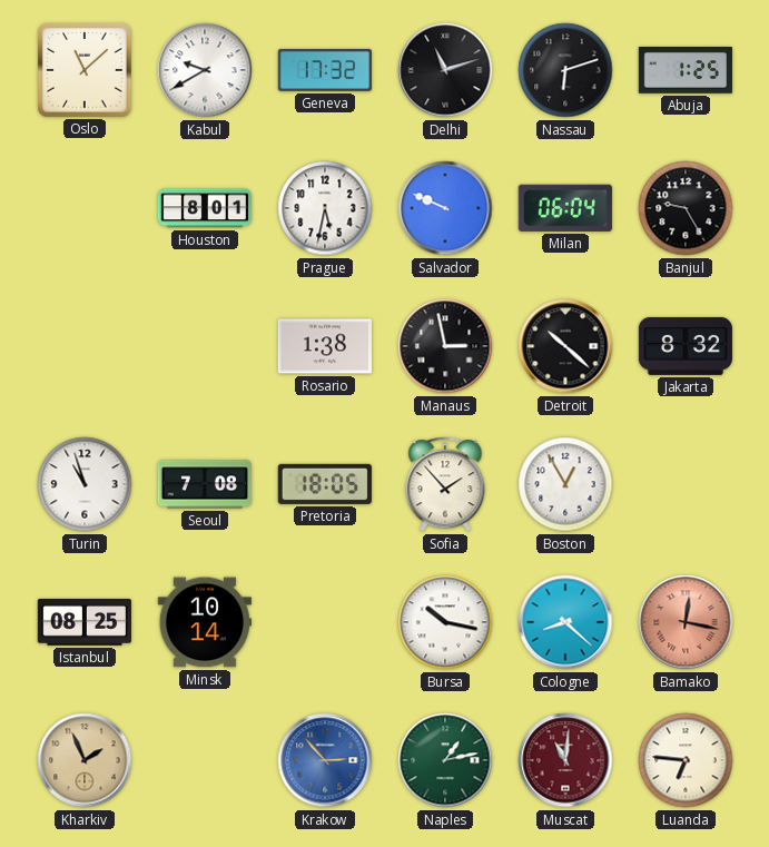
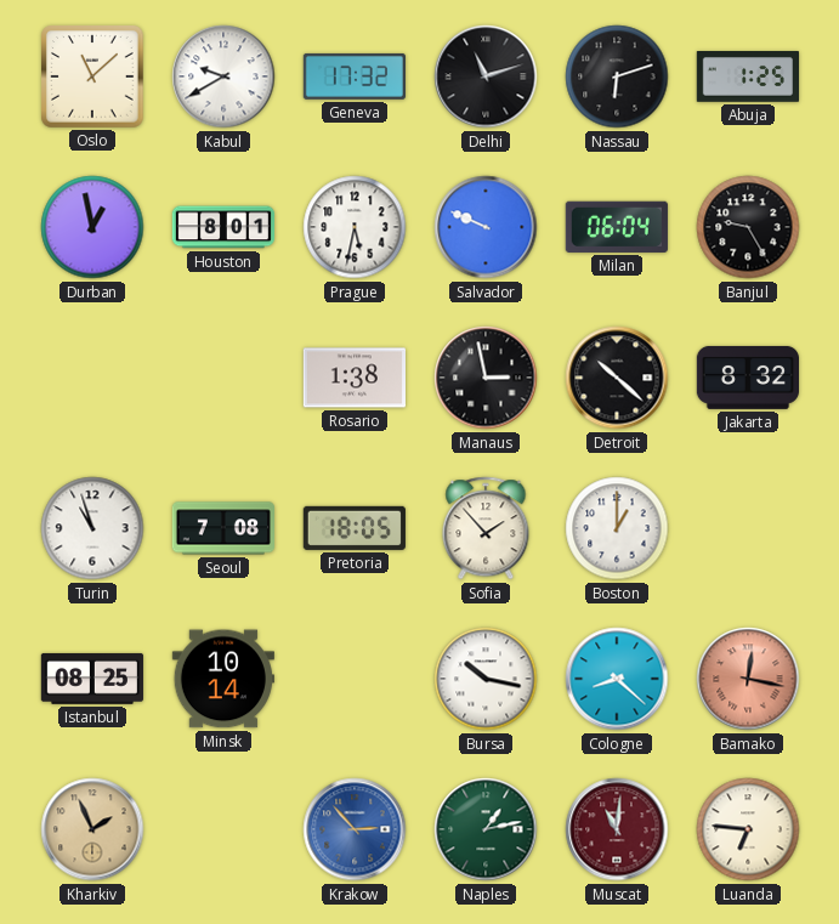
Durban: none -> 12:58
Boston: 12:55 -> 1:00
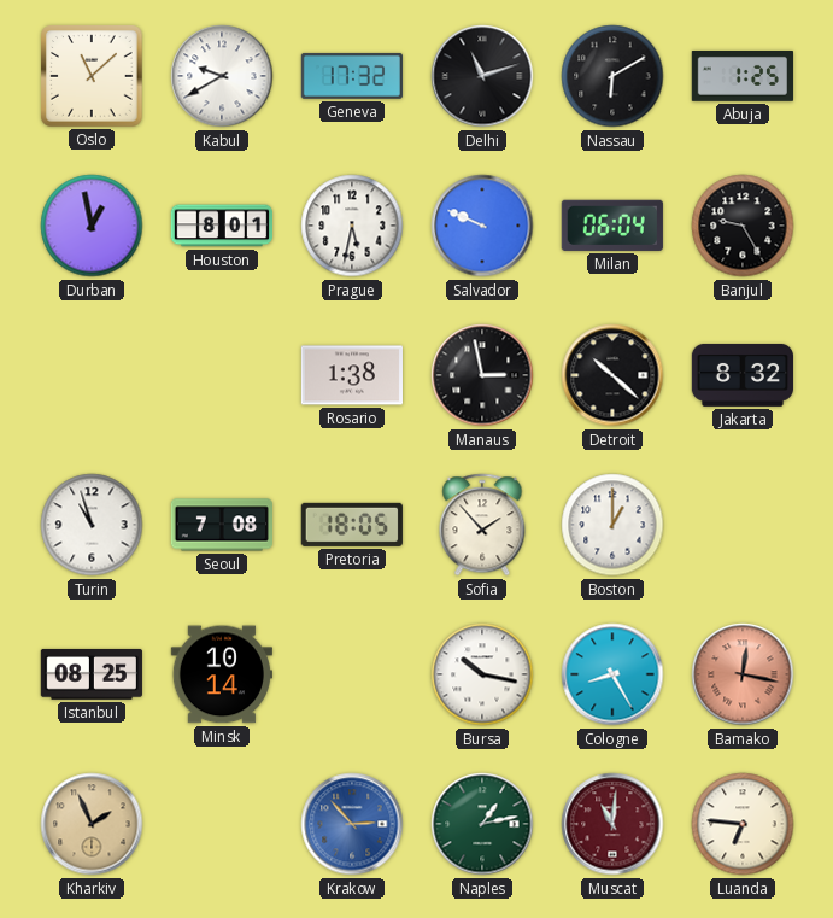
Nassau: 6:12 -> 6:10
Cologne: 8:22 -> 8:25
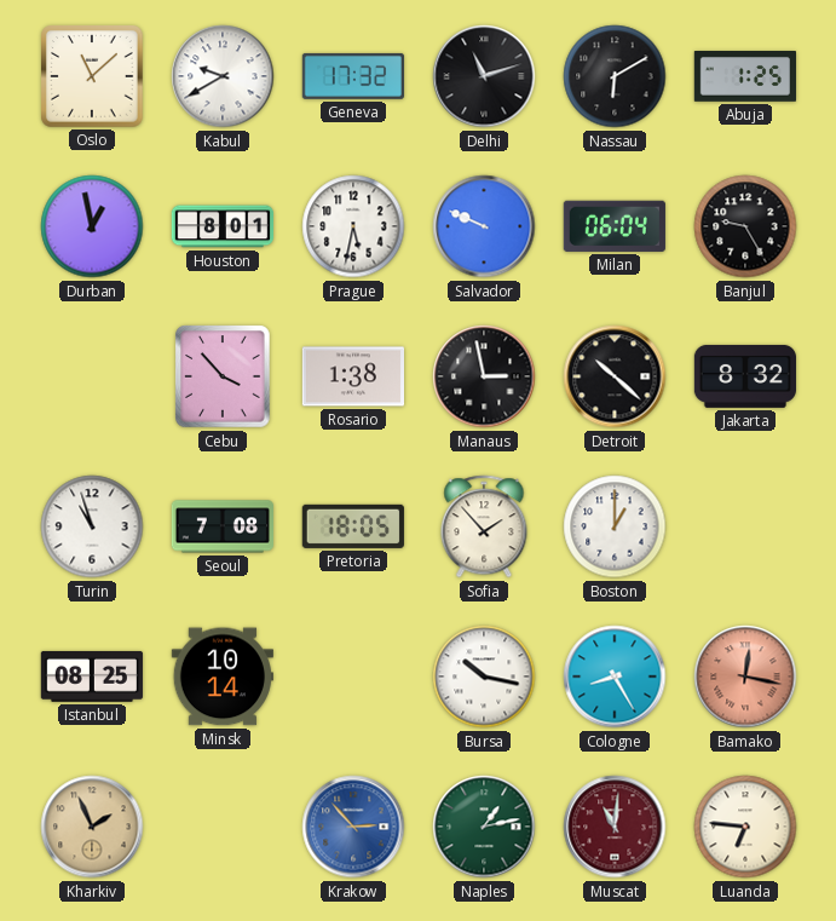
Cebu: none -> 3:53
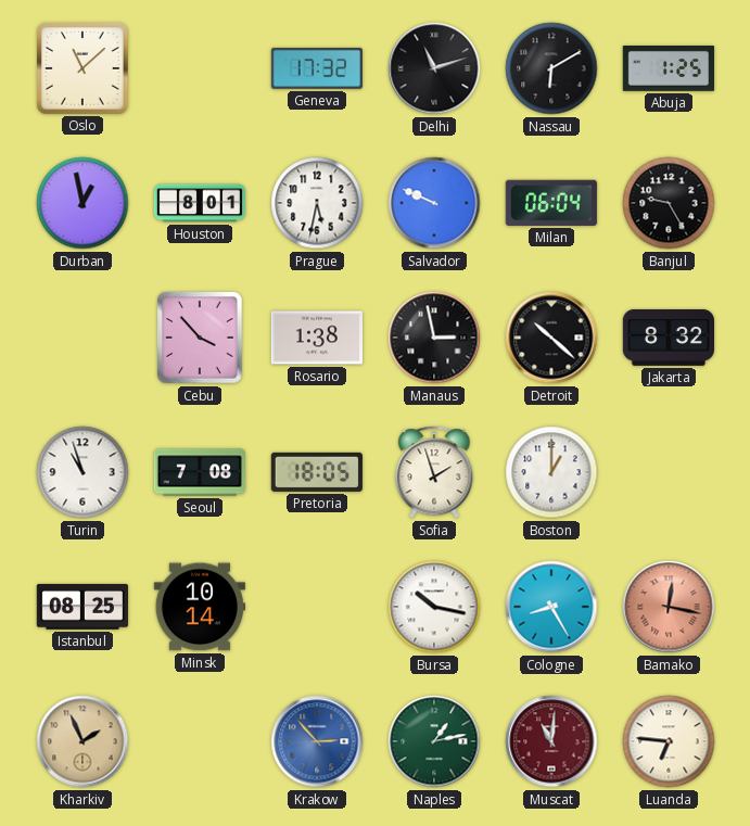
Kabul: 9:40 -> none
Sofia: 1:53 -> 1:57
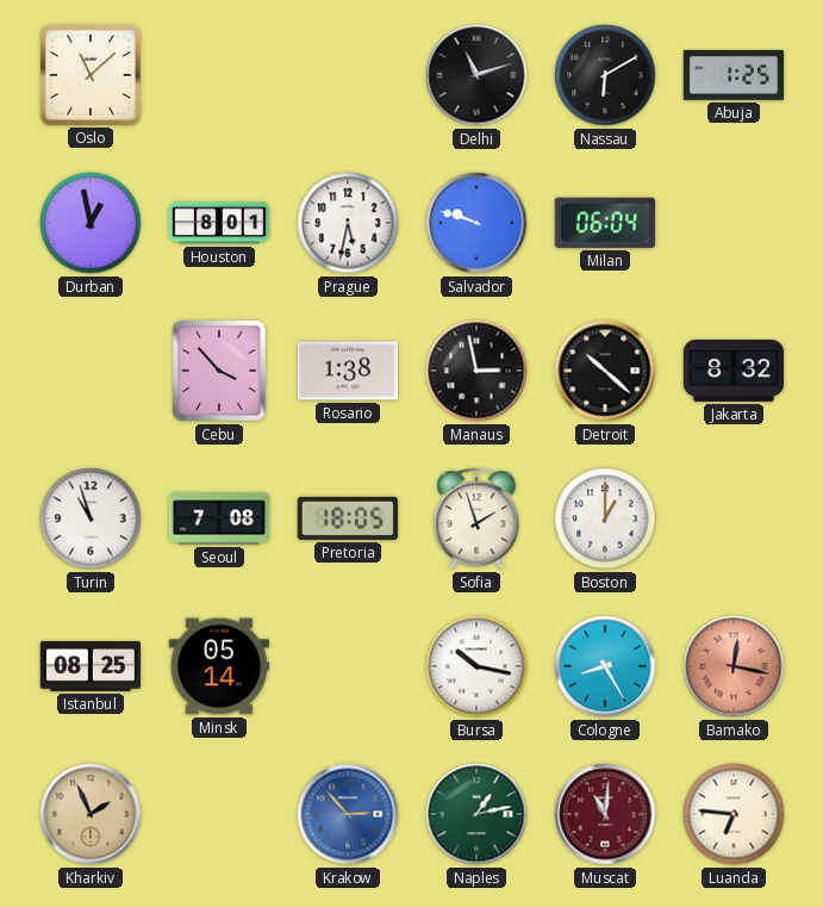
Geneva: 17:32 -> none
Salvador: 9:49 -> 9:48
Banjul: 9:25 -> none
Minsk: 10:14 -> 05:14
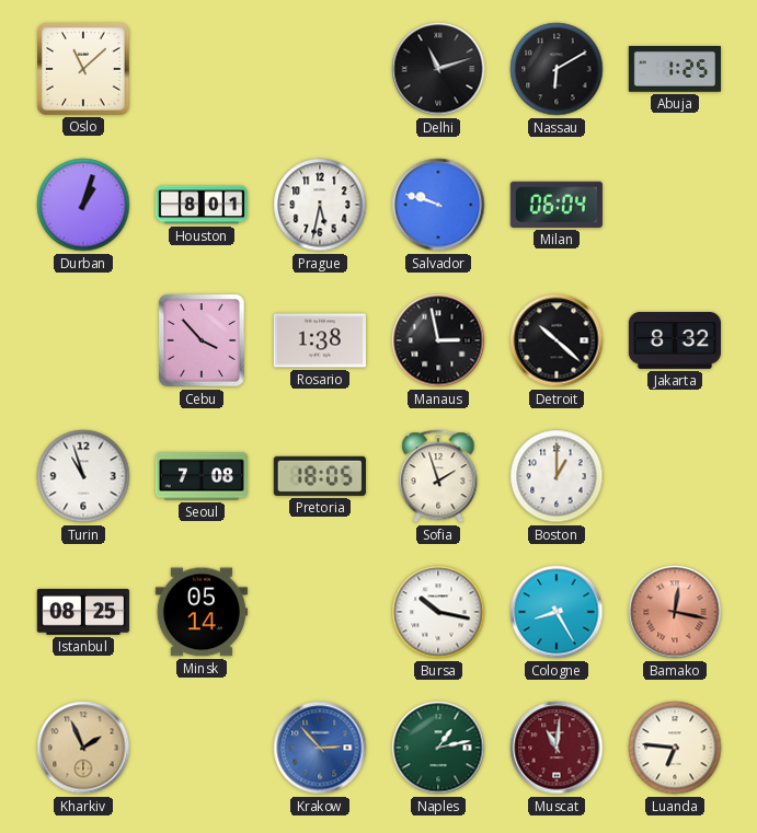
Durban: 12:58 -> 1:03
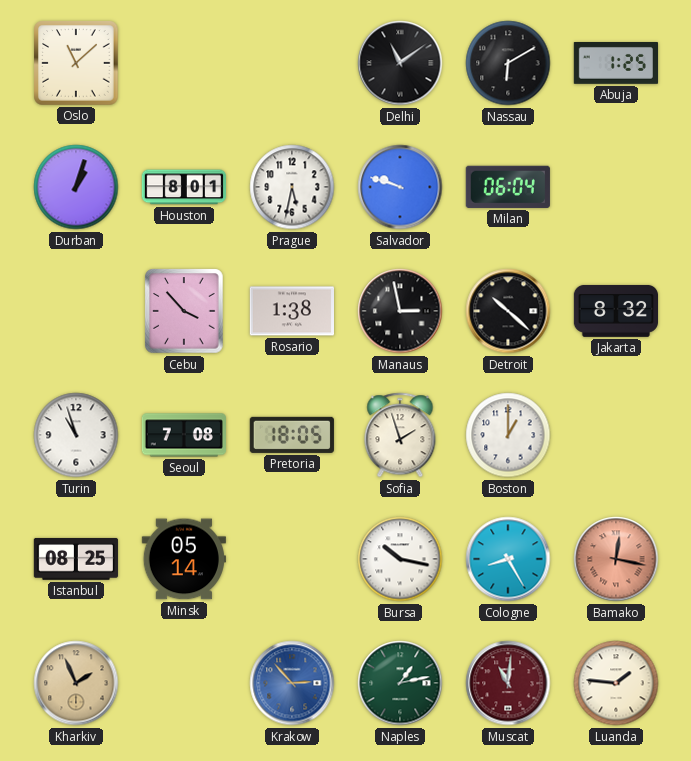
Delhi: 11:12 -> 11:09
Luanda: 6:46 -> 1:46
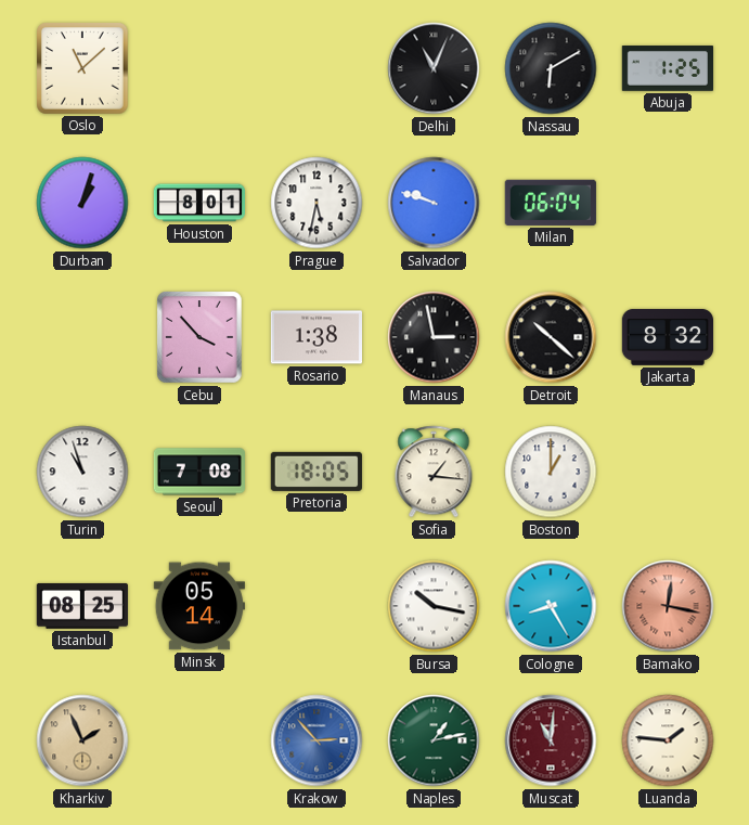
Delhi: 11:09 -> 11:04
Sofia: 1:57 -> 1:16
